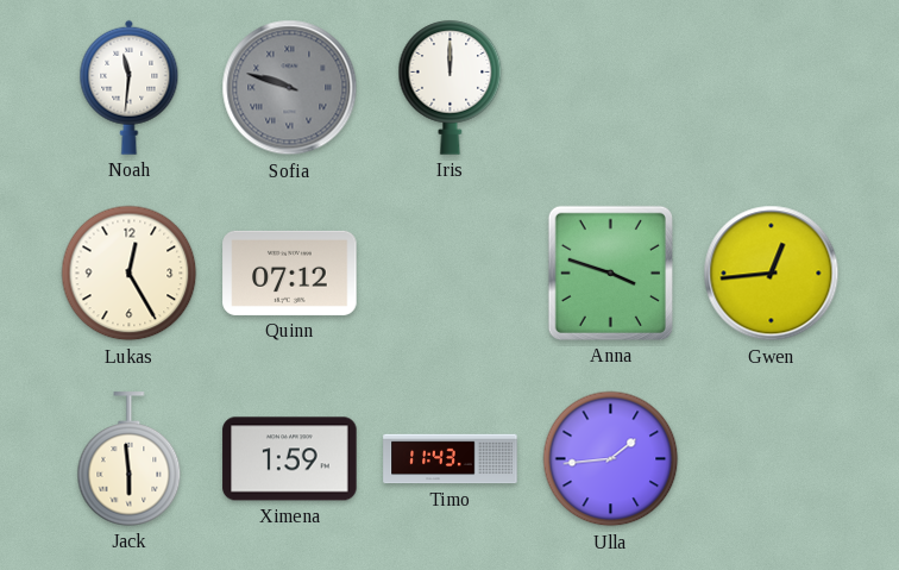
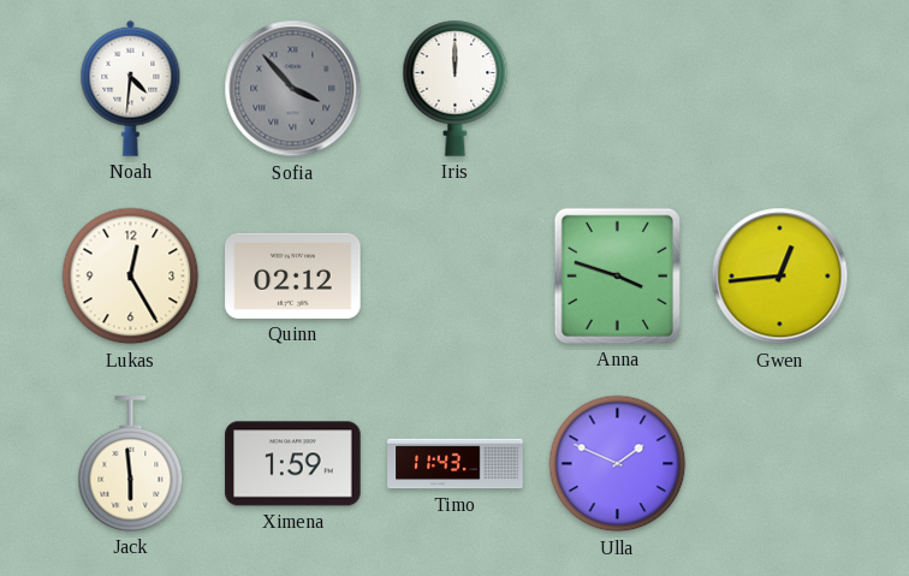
Noah: 11:31 -> 4:31
Sofia: 9:48 -> 3:53
Quinn: 07:12 -> 02:12
Ulla: 1:44 -> 1:49
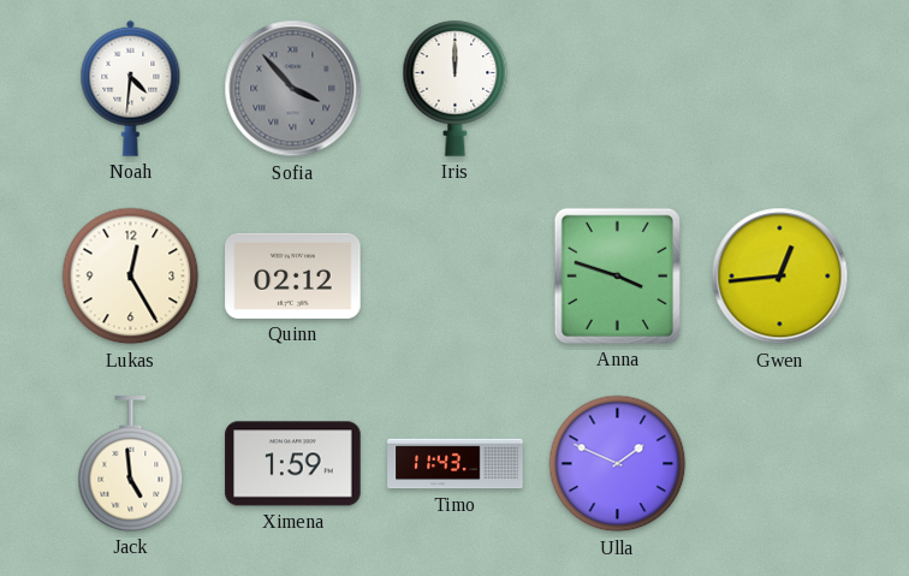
Jack: 5:59 -> 4:59
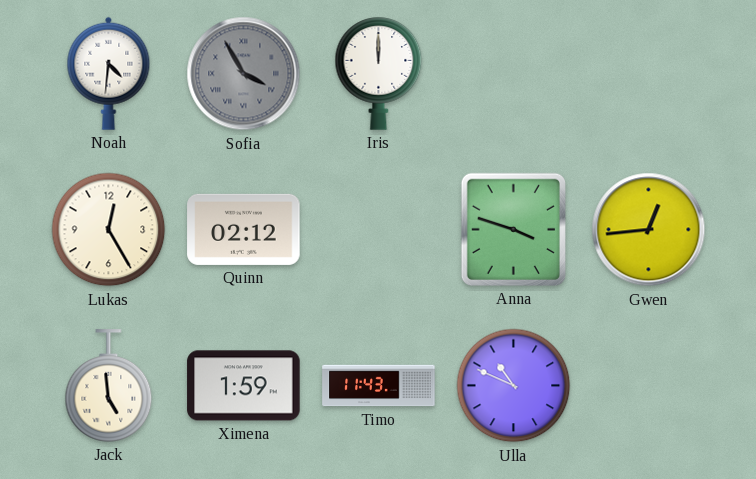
Sofia: 3:53 -> 3:55
Ulla: 1:49 -> 10:49
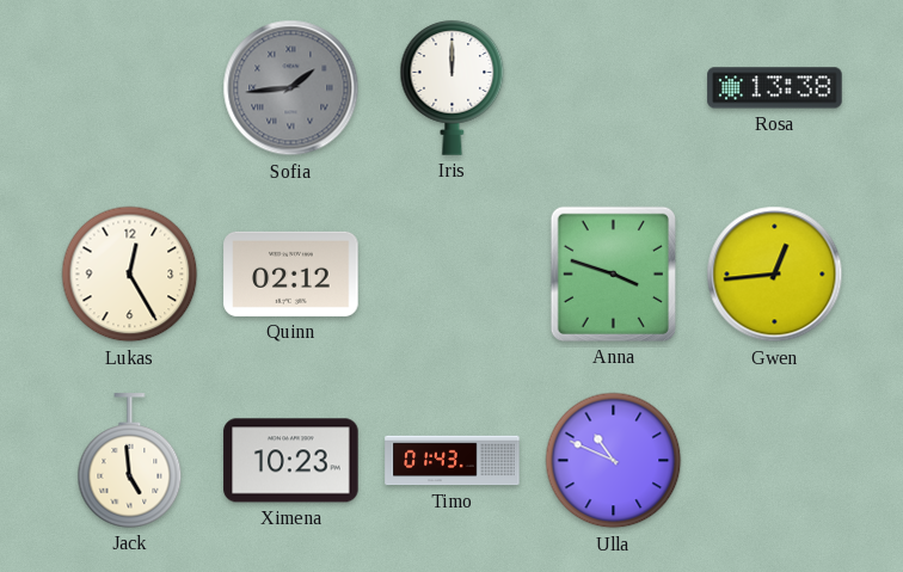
Noah: 4:31 -> none
Sofia: 3:55 -> 1:44
Rosa: none -> 13:38
Ximena: 1:59 -> 10:23
Timo: 11:43 -> 01:43
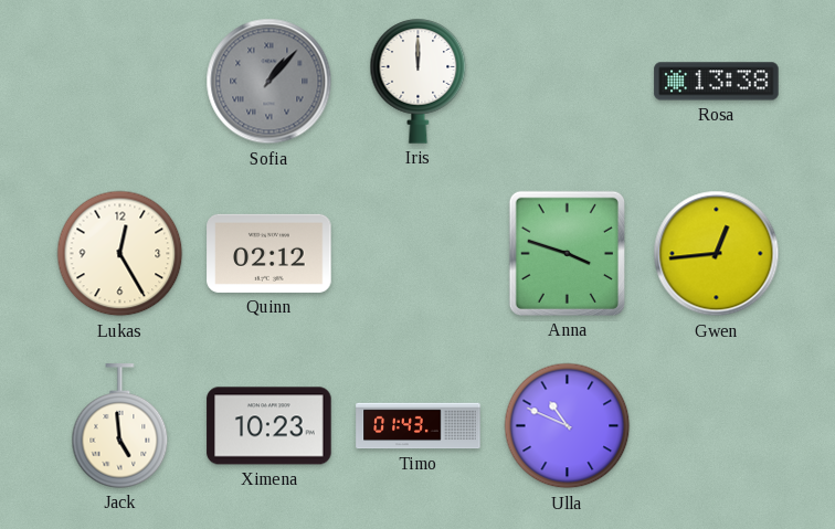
Sofia: 1:44 -> 1:07
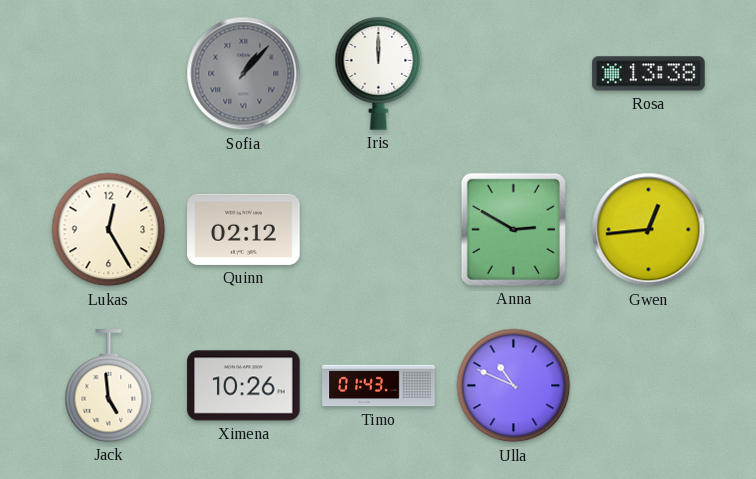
Anna: 3:48 -> 2:50
Ximena: 10:23 -> 10:26
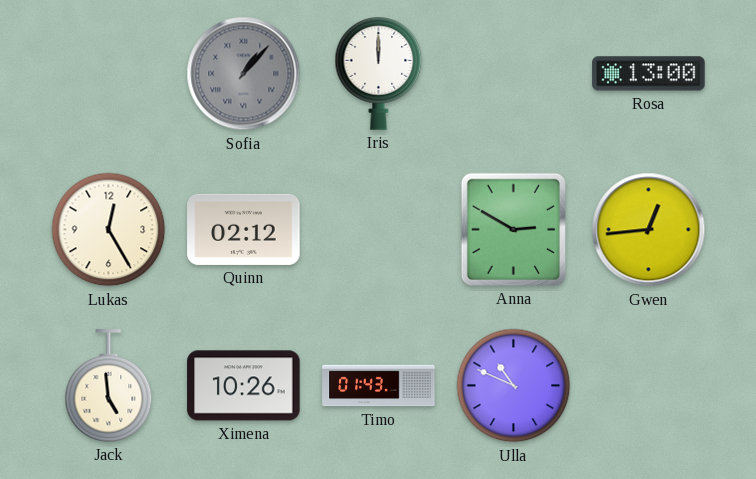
Rosa: 13:38 -> 13:00
